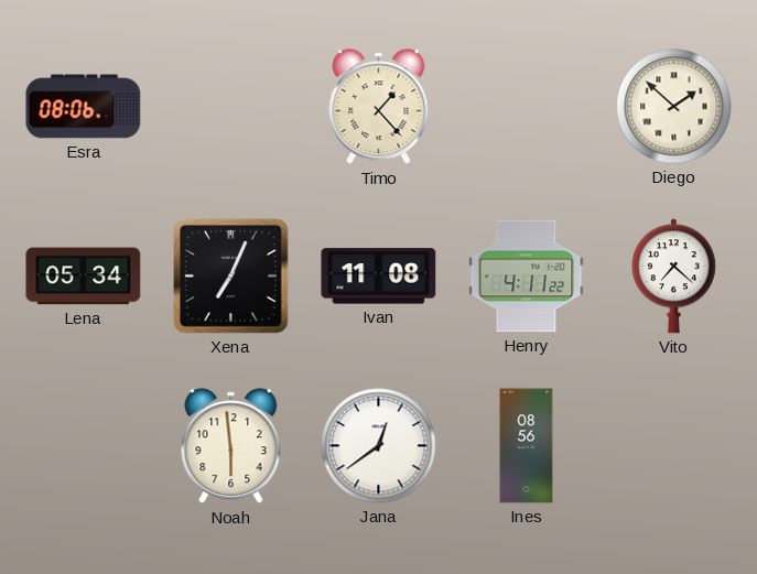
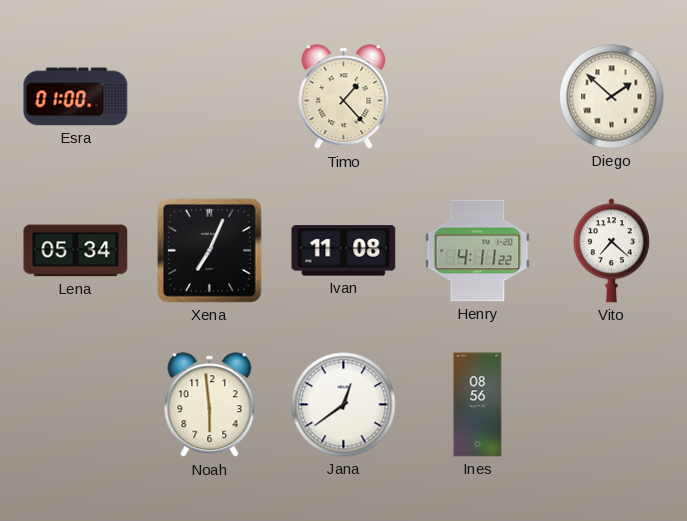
Esra: 08:06 -> 01:00
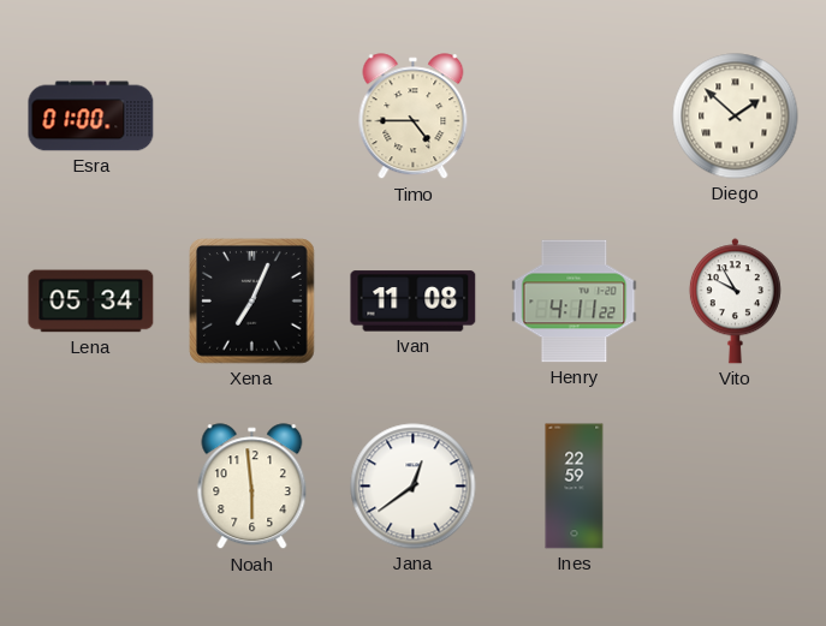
Timo: 1:23 -> 4:45
Vito: 7:22 -> 9:55
Ines: 08:56 -> 22:59
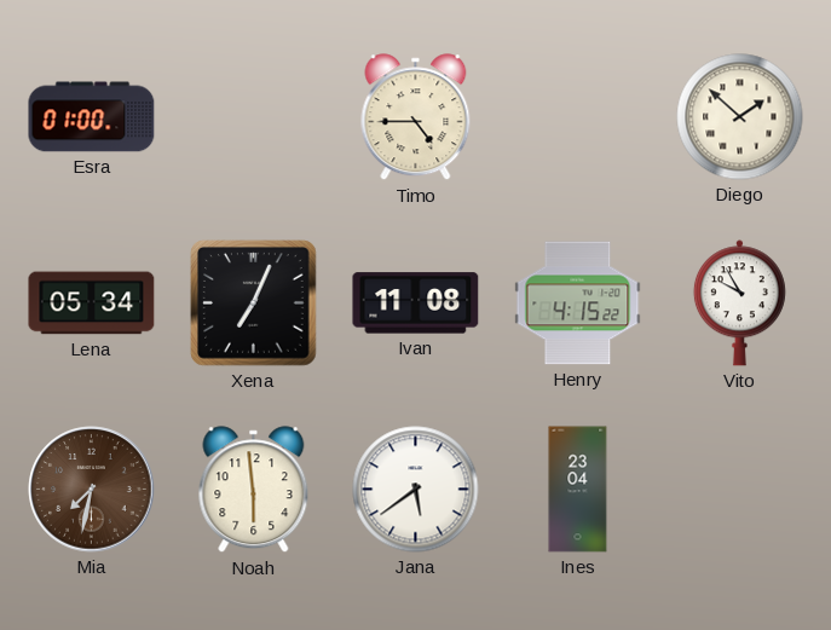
Henry: 4:11 -> 4:15
Mia: none -> 7:32
Jana: 12:39 -> 5:39
Ines: 22:59 -> 23:04
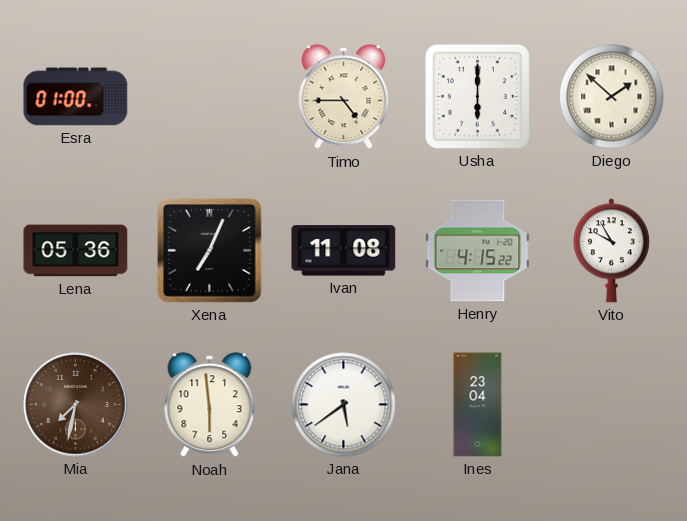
Usha: none -> 6:00
Lena: 05:34 -> 05:36
